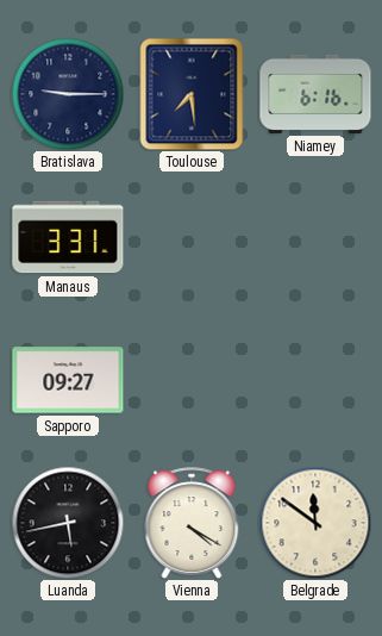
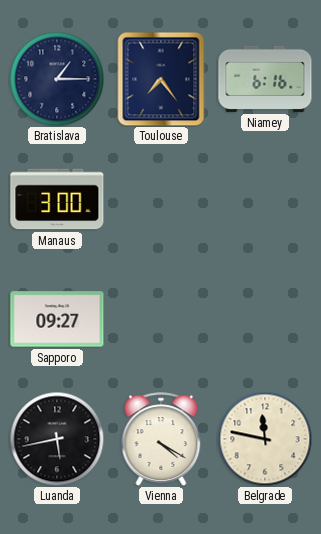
Bratislava: 9:15 -> 1:15
Toulouse: 7:29 -> 7:24
Manaus: 3:31 -> 3:00
Belgrade: 11:51 -> 11:47
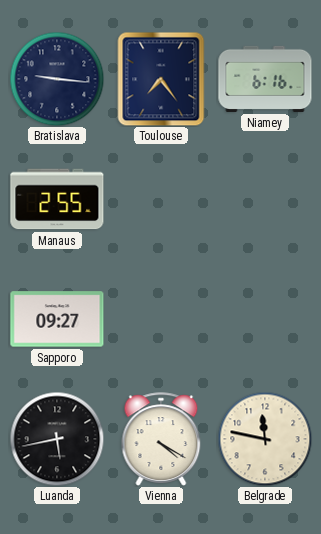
Bratislava: 1:15 -> 9:16
Manaus: 3:00 -> 2:55
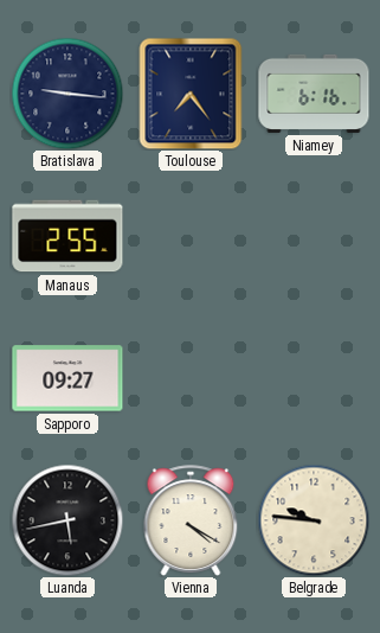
Belgrade: 11:47 -> 9:46
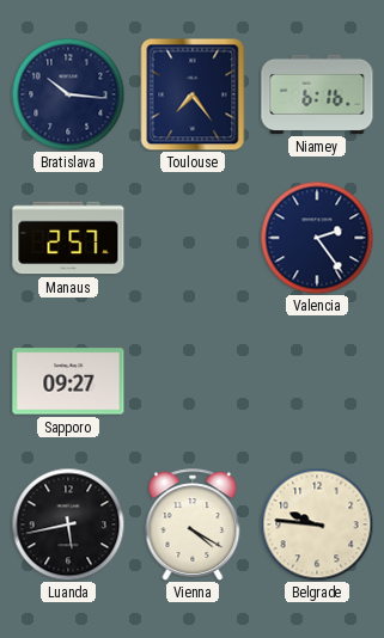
Bratislava: 9:16 -> 10:16
Manaus: 2:55 -> 2:57
Valencia: none -> 2:24
